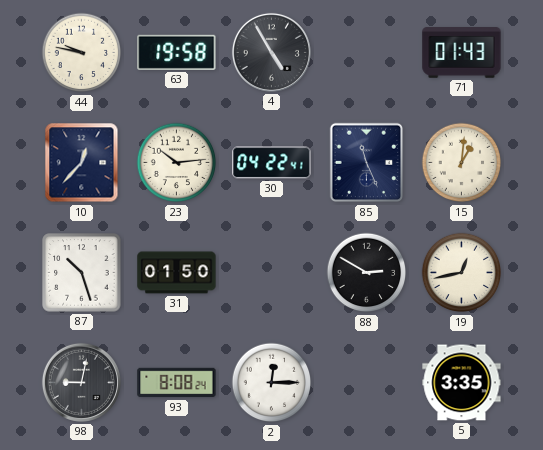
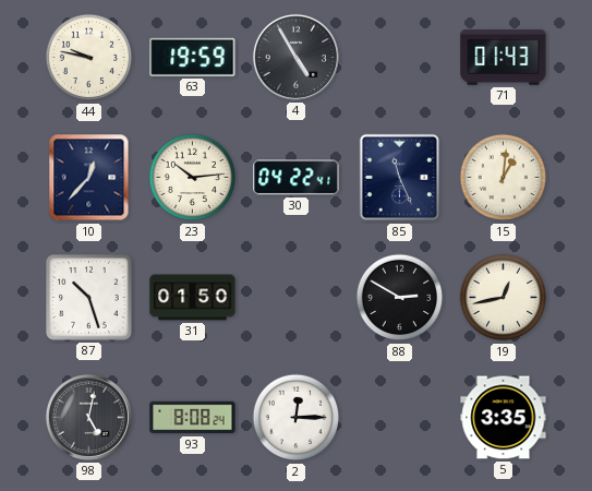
63: 19:58 -> 19:59
98: 9:02 -> 5:02
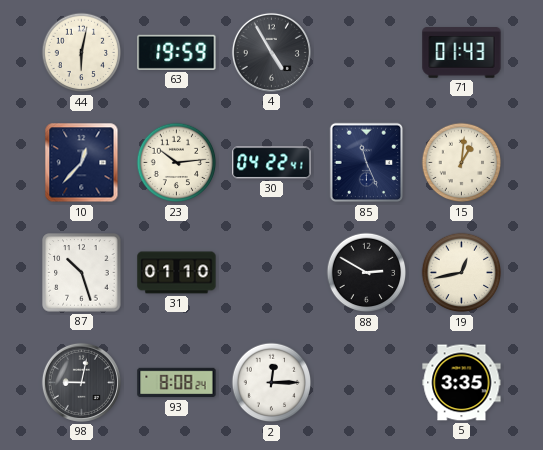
44: 9:47 -> 6:02
31: 01:50 -> 01:10
98: 5:02 -> 9:02
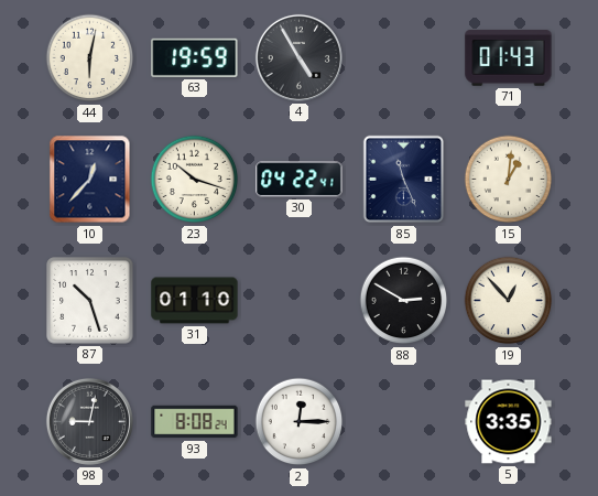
23: 10:14 -> 10:18
19: 12:43 -> 12:53
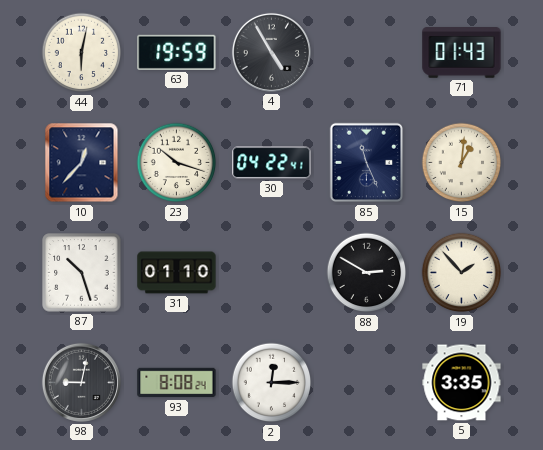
19: 12:53 -> 1:53
